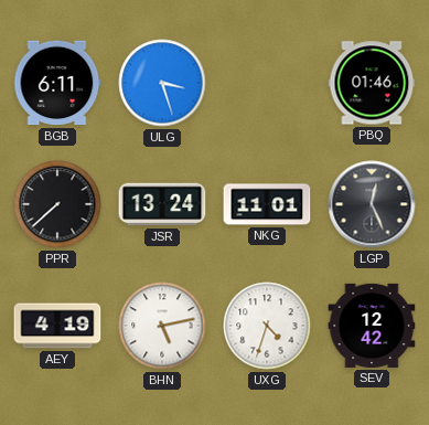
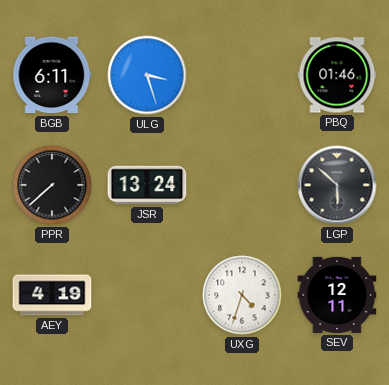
NKG: 11:01 -> none
LGP: 12:26 -> 5:52
BHN: 5:13 -> none
SEV: 12:42 -> 12:11
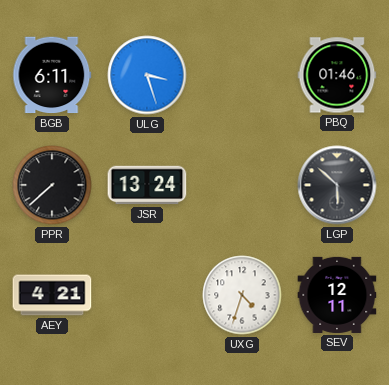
AEY: 4:19 -> 4:21
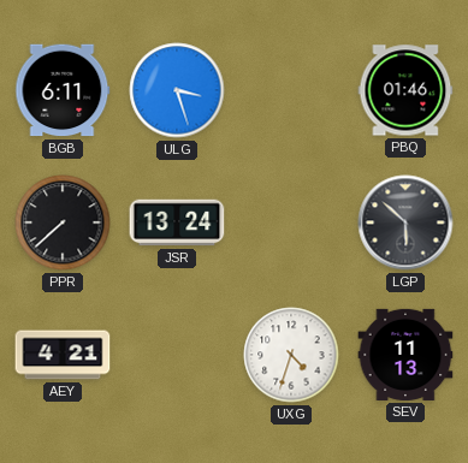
SEV: 12:11 -> 11:13
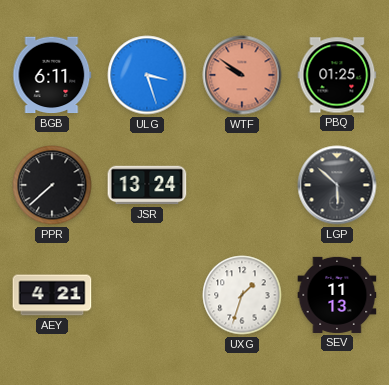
WTF: none -> 9:51
PBQ: 01:46 -> 01:25
UXG: 4:33 -> 1:33
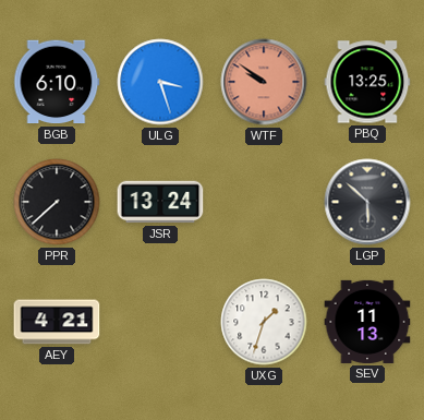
BGB: 6:11 -> 6:10
PBQ: 01:25 -> 13:25
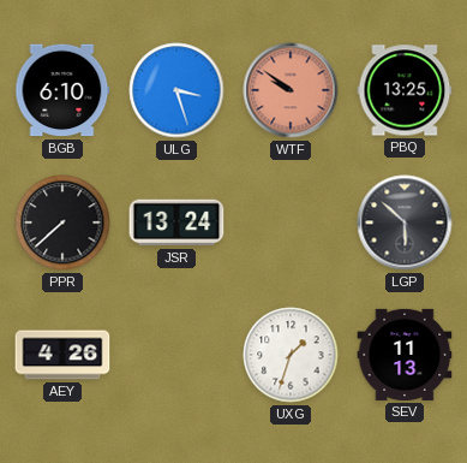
AEY: 4:21 -> 4:26
